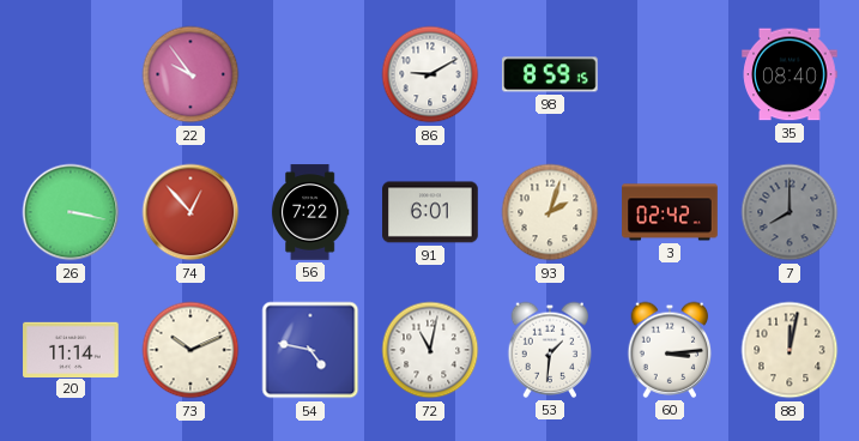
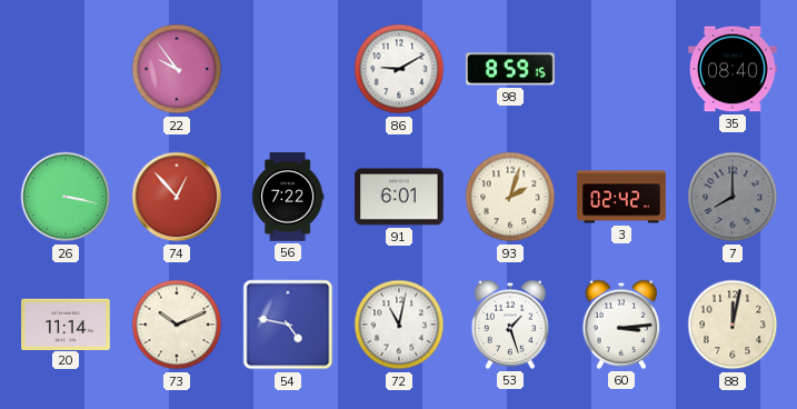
53: 1:31 -> 1:27
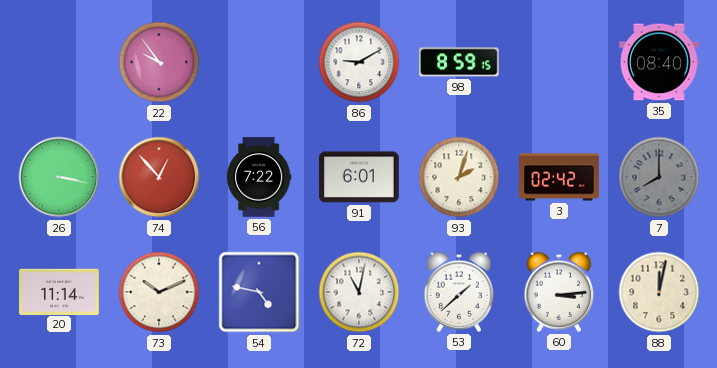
53: 1:27 -> 1:38
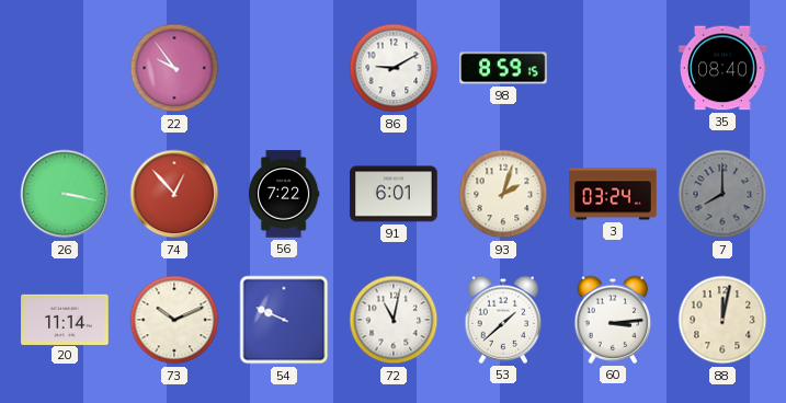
3: 02:42 -> 03:24
54: 4:47 -> 9:49
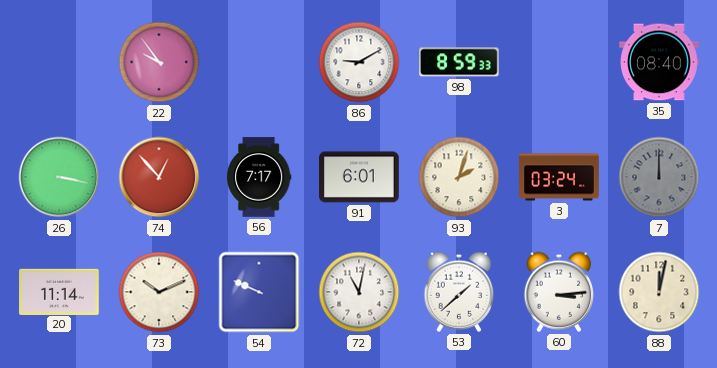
98: 8:59:15 -> 8:59:33
56: 7:22 -> 7:17
7: 8:00 -> 12:00
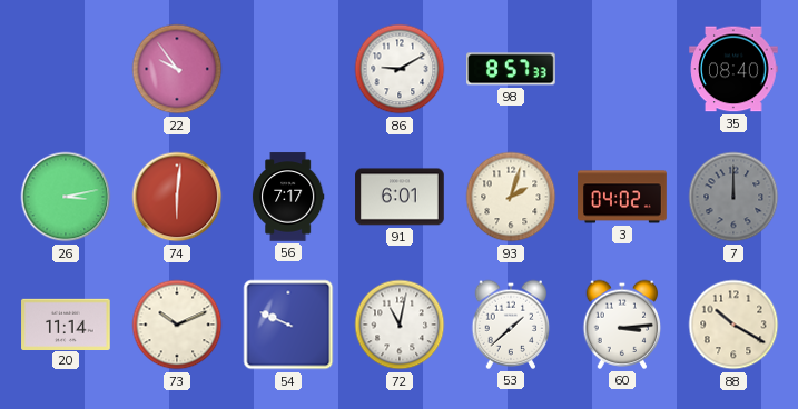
98: 8:59 -> 8:57
26: 3:17 -> 3:13
74: 12:53 -> 6:01
3: 03:24 -> 04:02
88: 12:02 -> 10:20
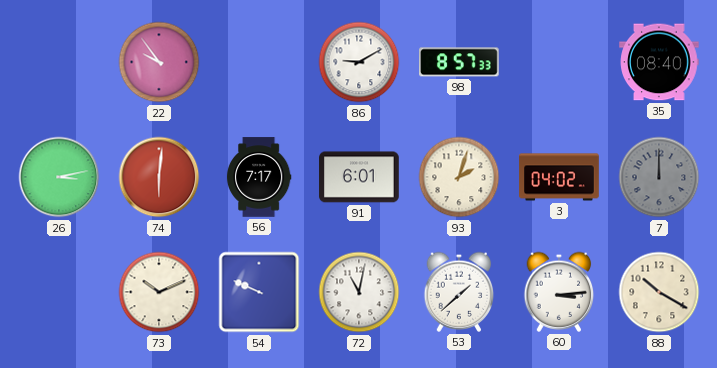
20: 11:14 -> none
